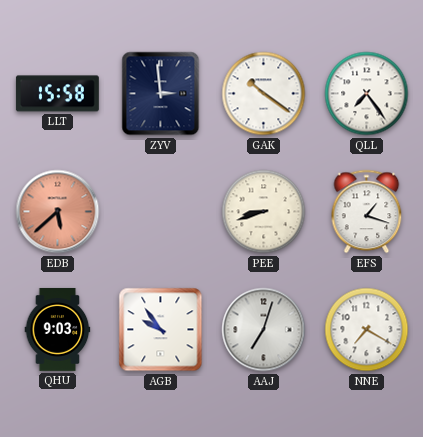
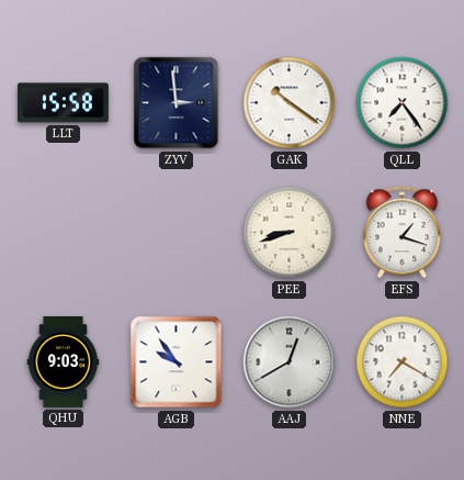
EDB: 5:38 -> none
AAJ: 7:03 -> 12:40
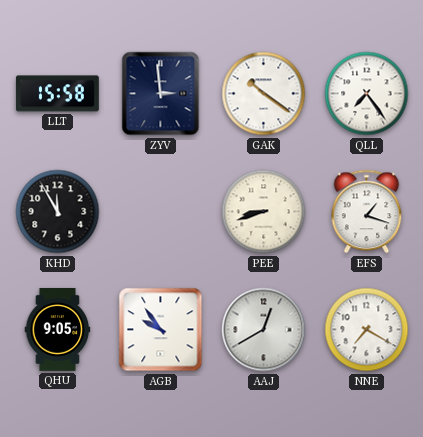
KHD: none -> 11:55
QHU: 9:03 -> 9:05
